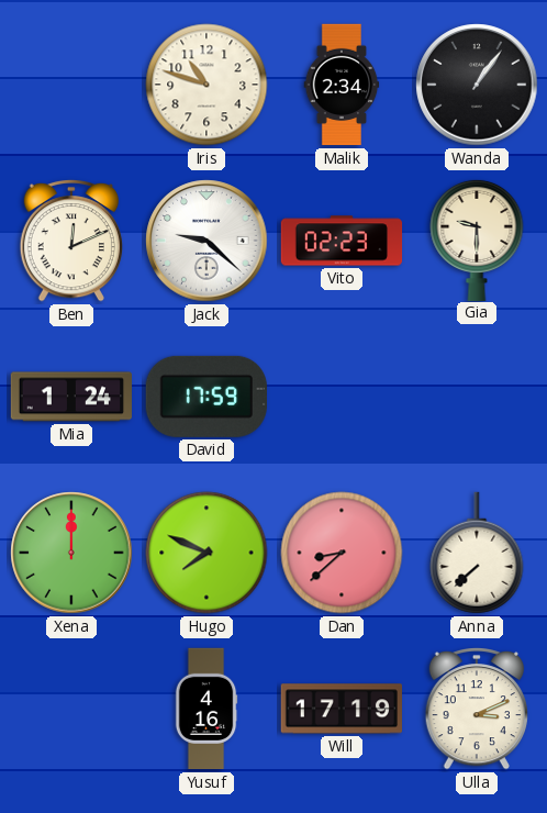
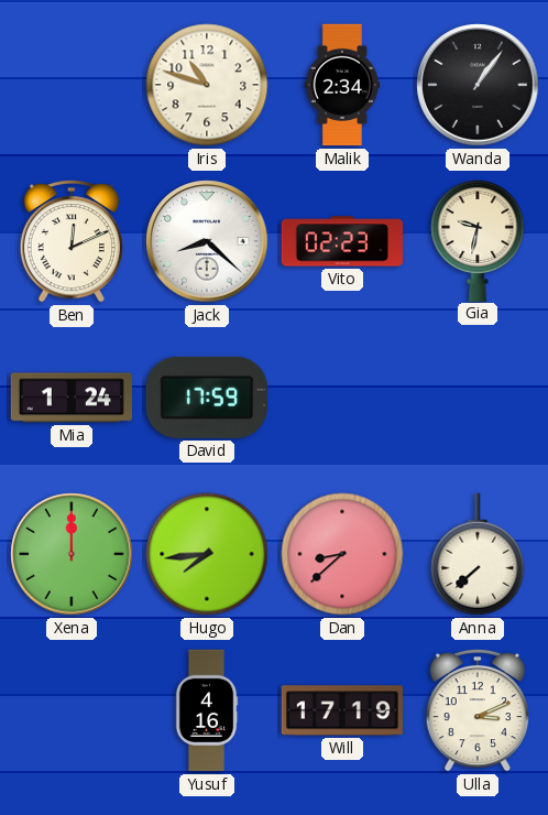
Jack: 9:22 -> 8:22
Gia: 9:30 -> 9:32
Hugo: 7:49 -> 7:44
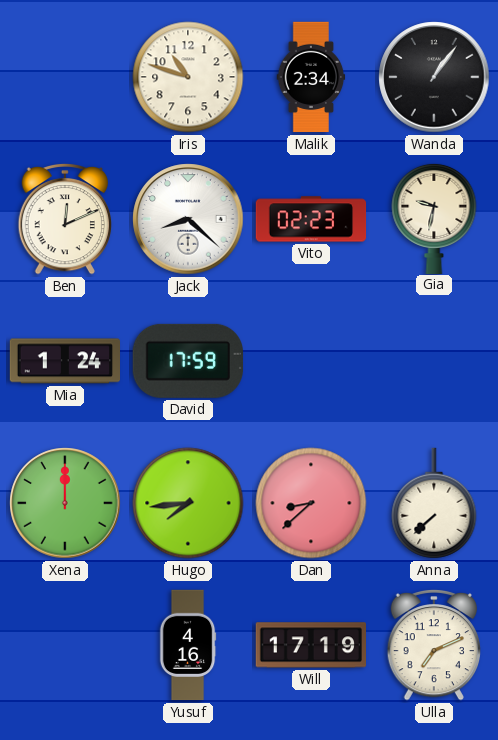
Ulla: 3:11 -> 7:11
